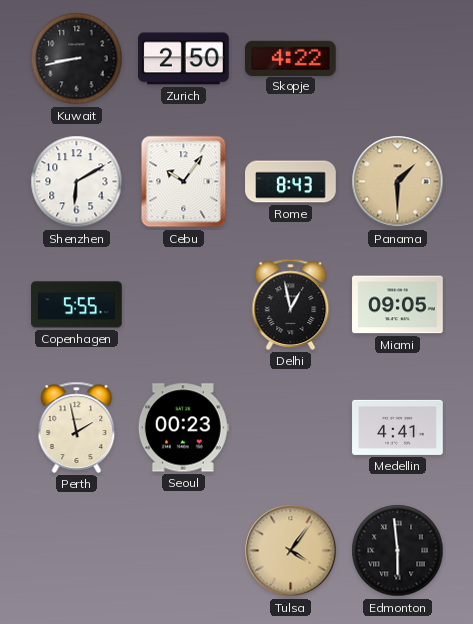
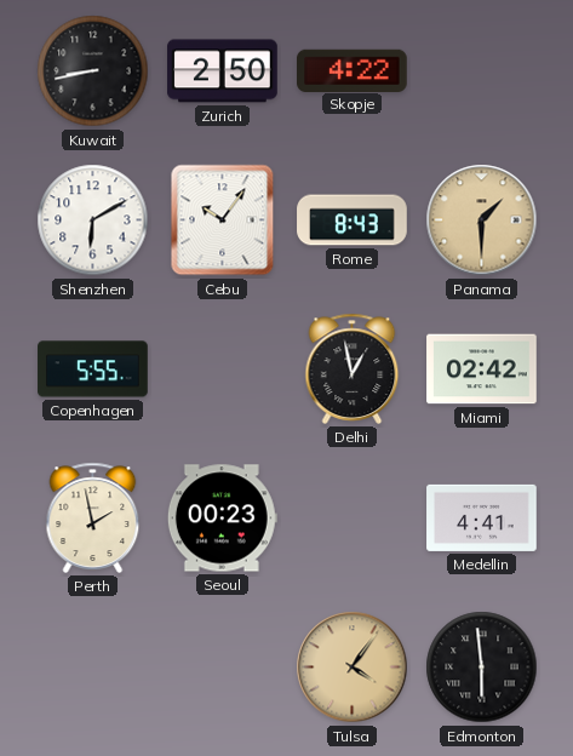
Miami: 09:05 -> 02:42
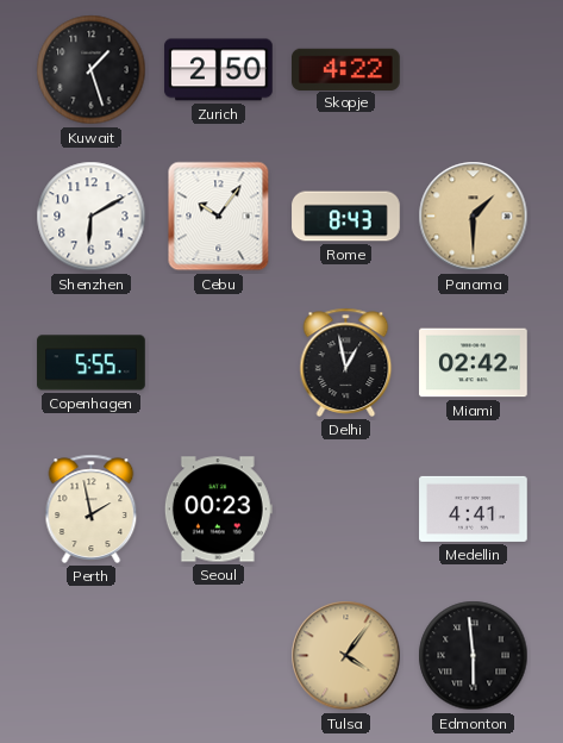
Kuwait: 8:43 -> 1:27
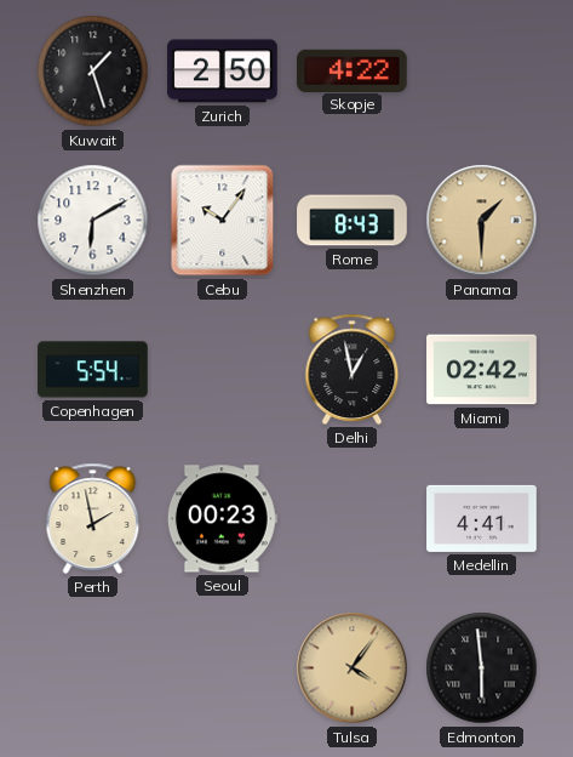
Copenhagen: 5:55 -> 5:54
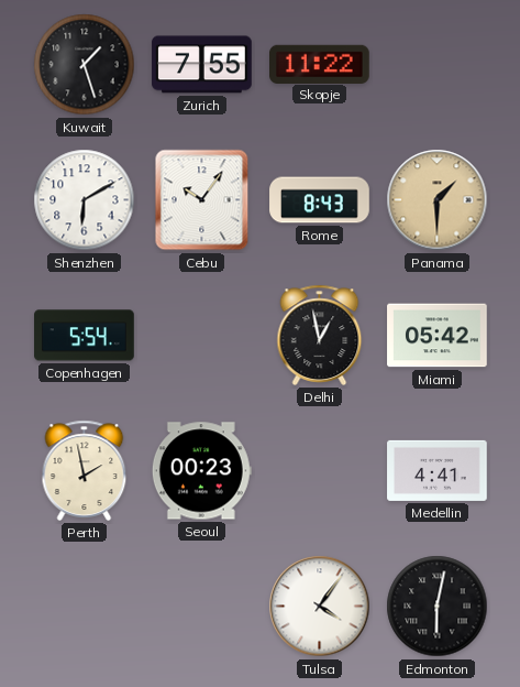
Zurich: 2:50 -> 7:55
Skopje: 4:22 -> 11:22
Miami: 02:42 -> 05:42
Tulsa dial: champagne -> white
Edmonton: 5:59 -> 6:02
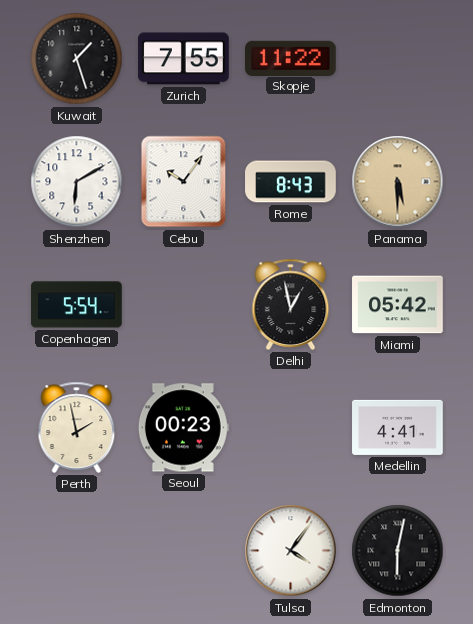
Panama: 1:30 -> 5:30
